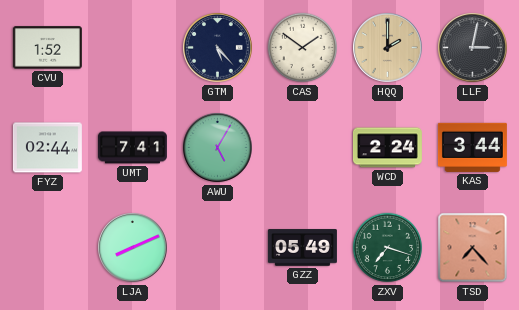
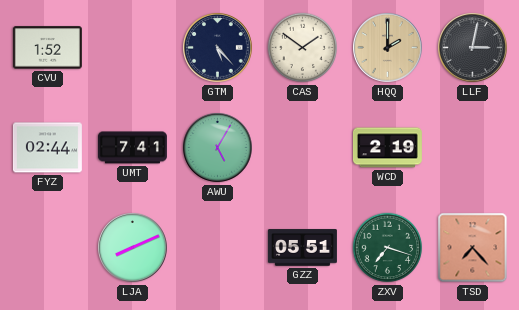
WCD: 2:24 -> 2:19
KAS: 3:44 -> none
GZZ: 05:49 -> 05:51
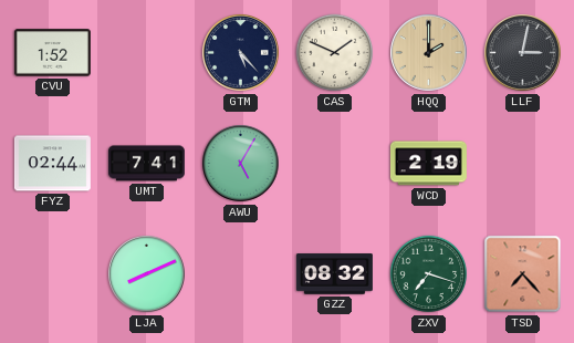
CAS: 1:51 -> 1:49
GZZ: 05:51 -> 08:32
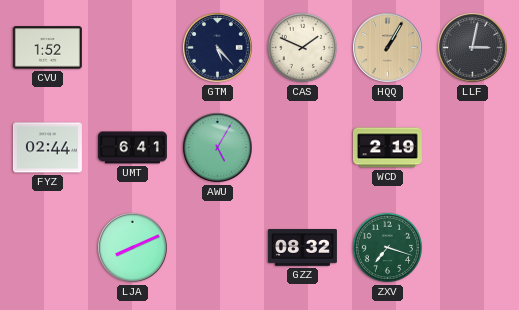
HQQ: 2:00 -> 1:05
UMT: 7:41 -> 6:41
TSD: 7:23 -> none
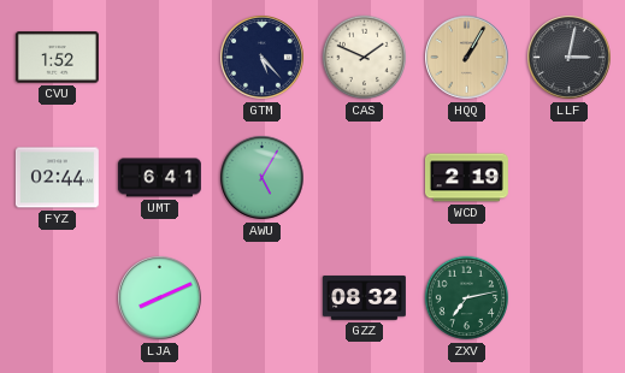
ZXV: 7:18 -> 7:13
